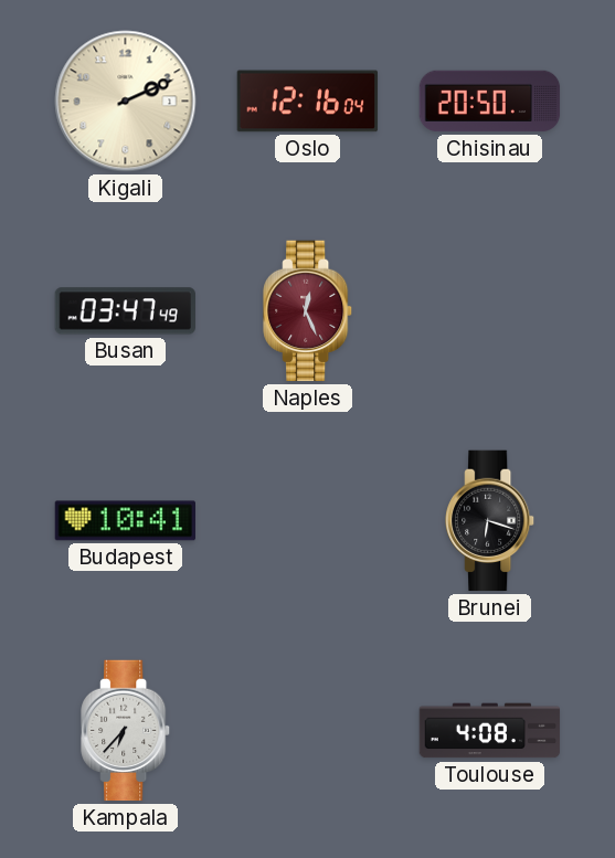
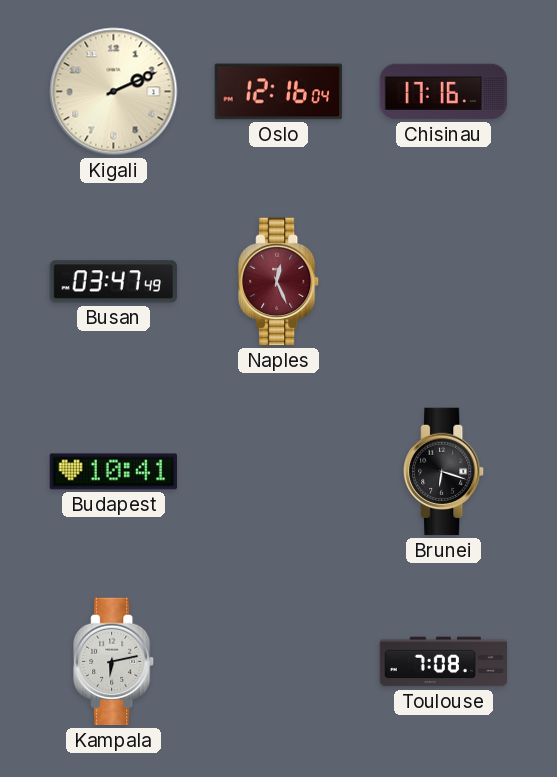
Chisinau: 20:50 -> 17:16
Kampala: 6:37 -> 6:13
Toulouse: 4:08 -> 7:08
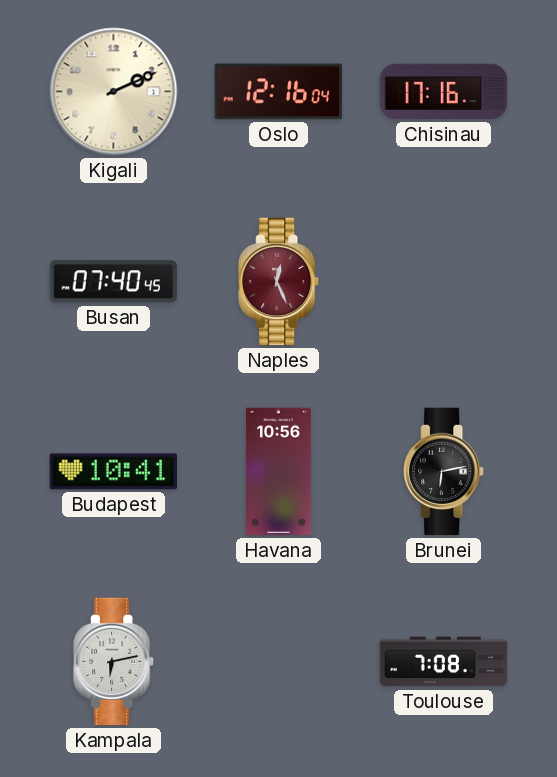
Busan: 03:47 -> 07:40
Havana: none -> 10:56
Brunei: 6:18 -> 6:13
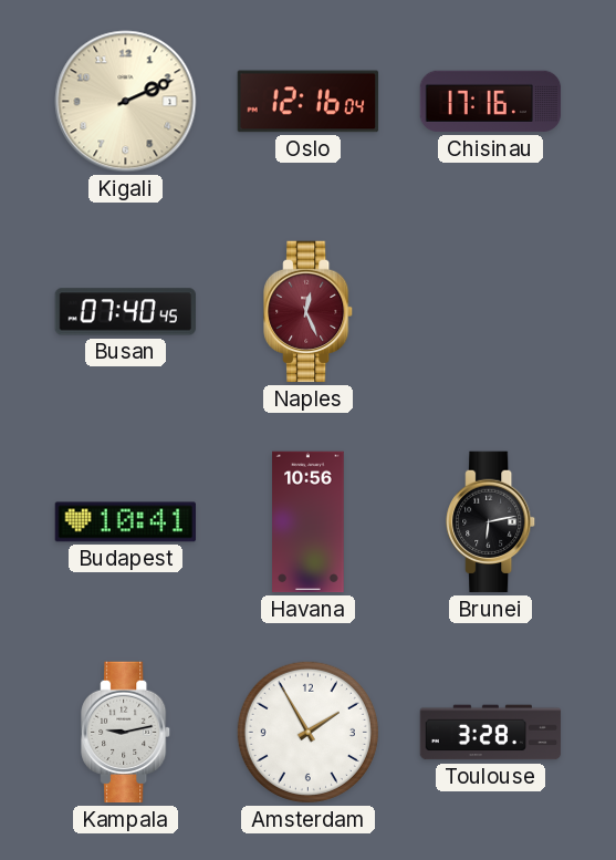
Kampala: 6:13 -> 9:13
Amsterdam: none -> 1:55
Toulouse: 7:08 -> 3:28
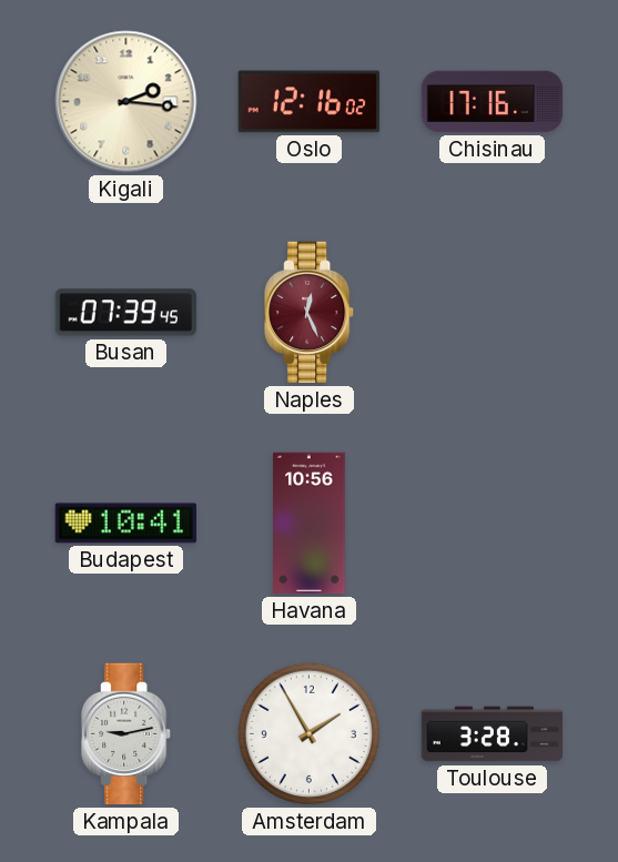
Kigali: 2:11 -> 2:16
Oslo: 12:16:04 -> 12:16:02
Busan: 07:40 -> 07:39
Brunei: 6:13 -> none
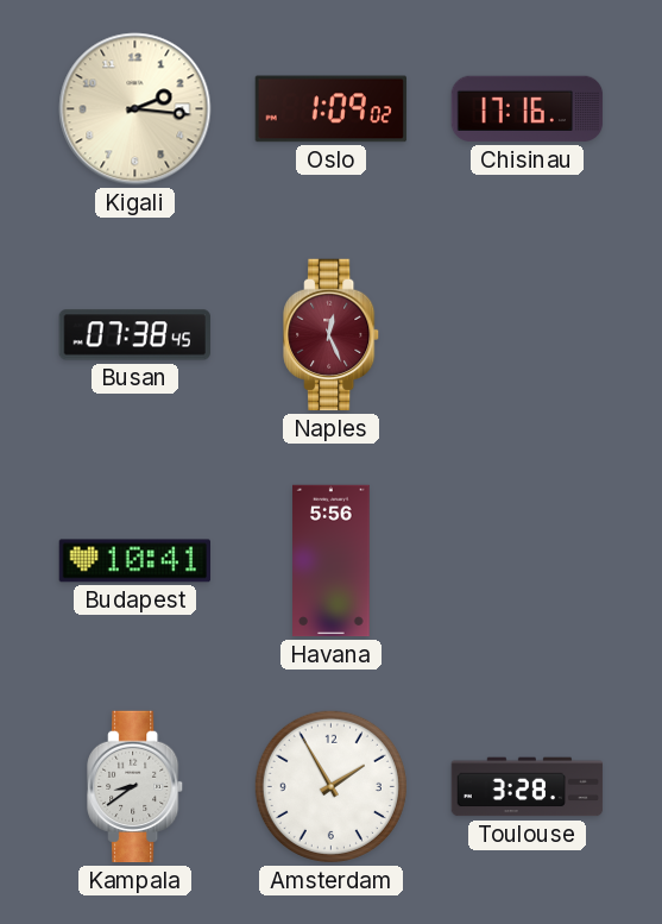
Oslo: 12:16 -> 1:09
Busan: 07:39 -> 07:38
Havana: 10:56 -> 5:56
Kampala: 9:13 -> 8:39
